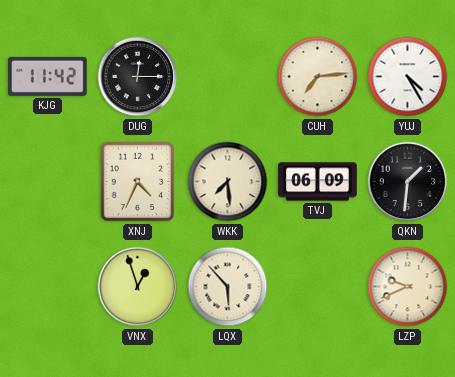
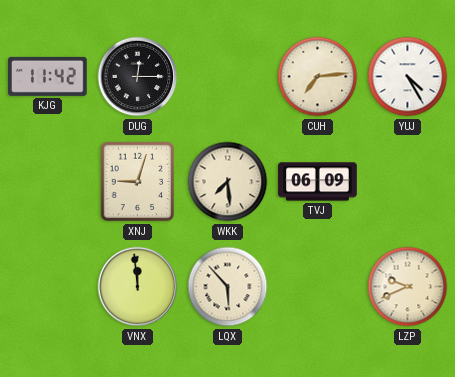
XNJ: 4:34 -> 9:03
QKN: 1:31 -> none
VNX: 12:57 -> 11:59
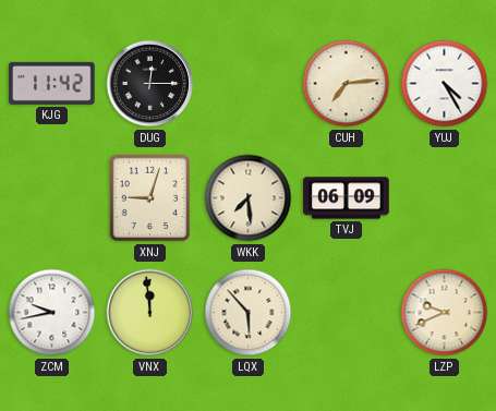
ZCM: none -> 9:43
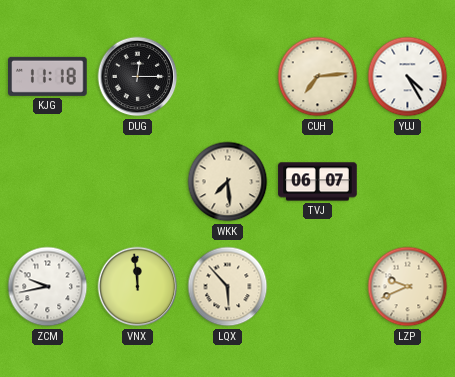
KJG: 11:42 -> 11:18
XNJ: 9:03 -> none
TVJ: 06:09 -> 06:07
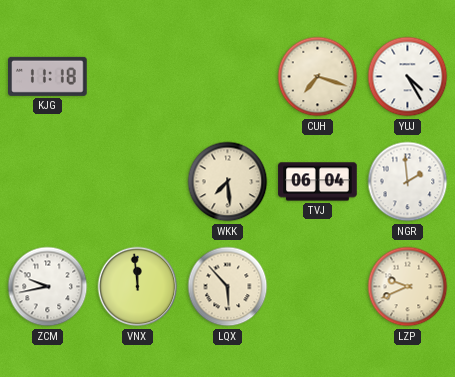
DUG: 12:15 -> none
CUH: 7:14 -> 7:18
TVJ: 06:07 -> 06:04
NGR: none -> 1:59
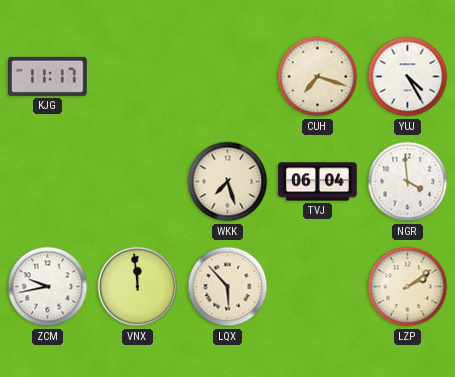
KJG: 11:18 -> 11:17
WKK: 7:29 -> 7:27
NGR: 1:59 -> 3:59
LZP: 9:41 -> 2:09
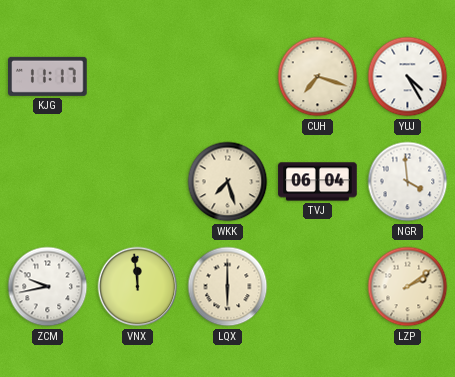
LQX: 5:53 -> 6:00
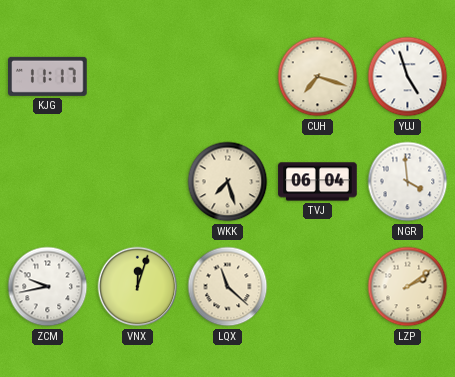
YUJ: 4:25 -> 4:57
VNX: 11:59 -> 12:03
LQX: 6:00 -> 11:22
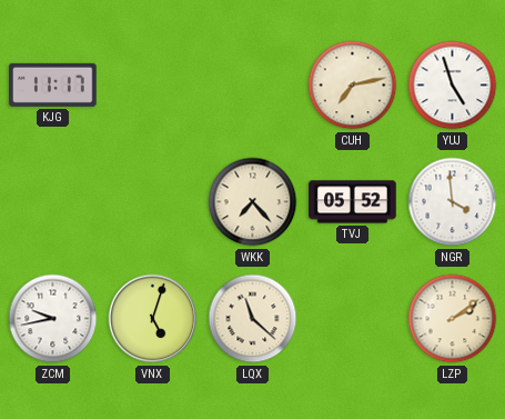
CUH: 7:18 -> 7:13
WKK: 7:27 -> 7:23
TVJ: 06:04 -> 05:52
VNX: 12:03 -> 5:03
